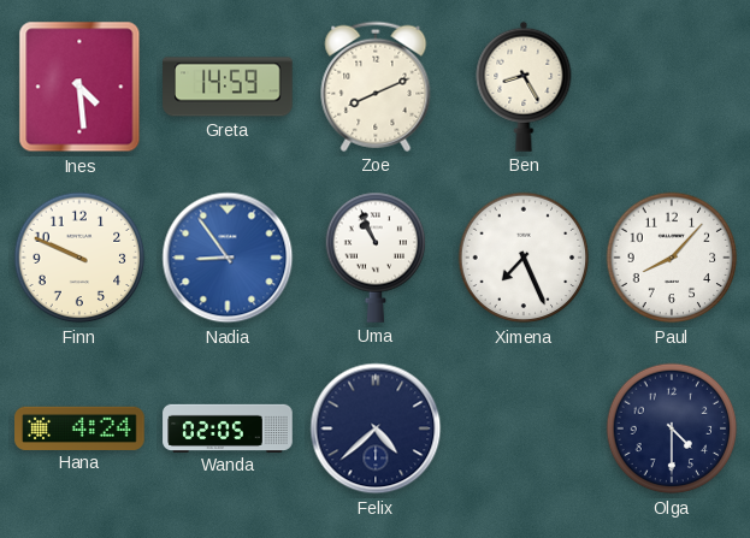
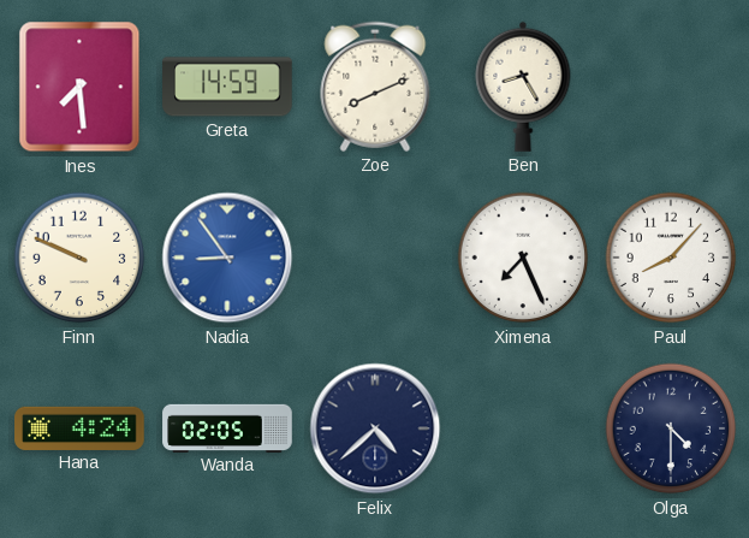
Ines: 4:29 -> 7:29
Uma: 10:56 -> none
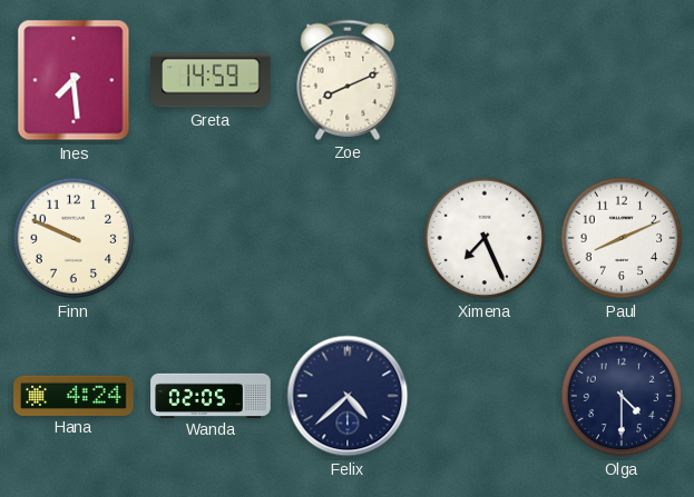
Ben: 8:25 -> none
Nadia: 8:54 -> none
Paul: 8:07 -> 8:11
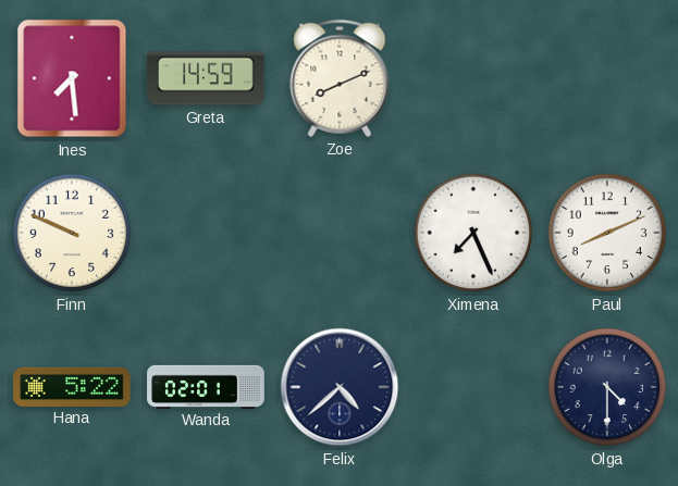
Hana: 4:24 -> 5:22
Wanda: 02:05 -> 02:01
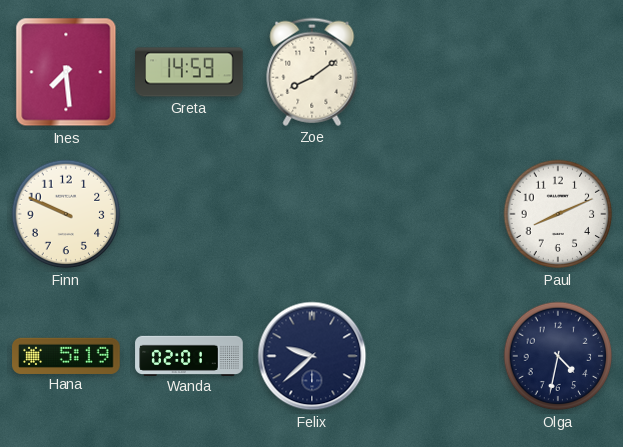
Zoe: 8:11 -> 8:09
Ximena: 7:26 -> none
Hana: 5:22 -> 5:19
Felix: 4:38 -> 9:38
Olga: 4:30 -> 4:32
